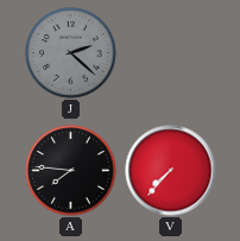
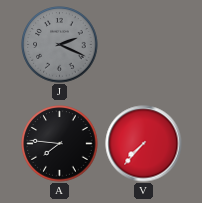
J: 2:22 -> 2:19
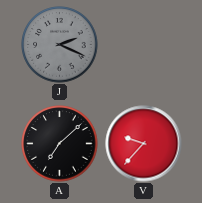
A: 7:46 -> 7:08
V: 7:37 -> 9:37
